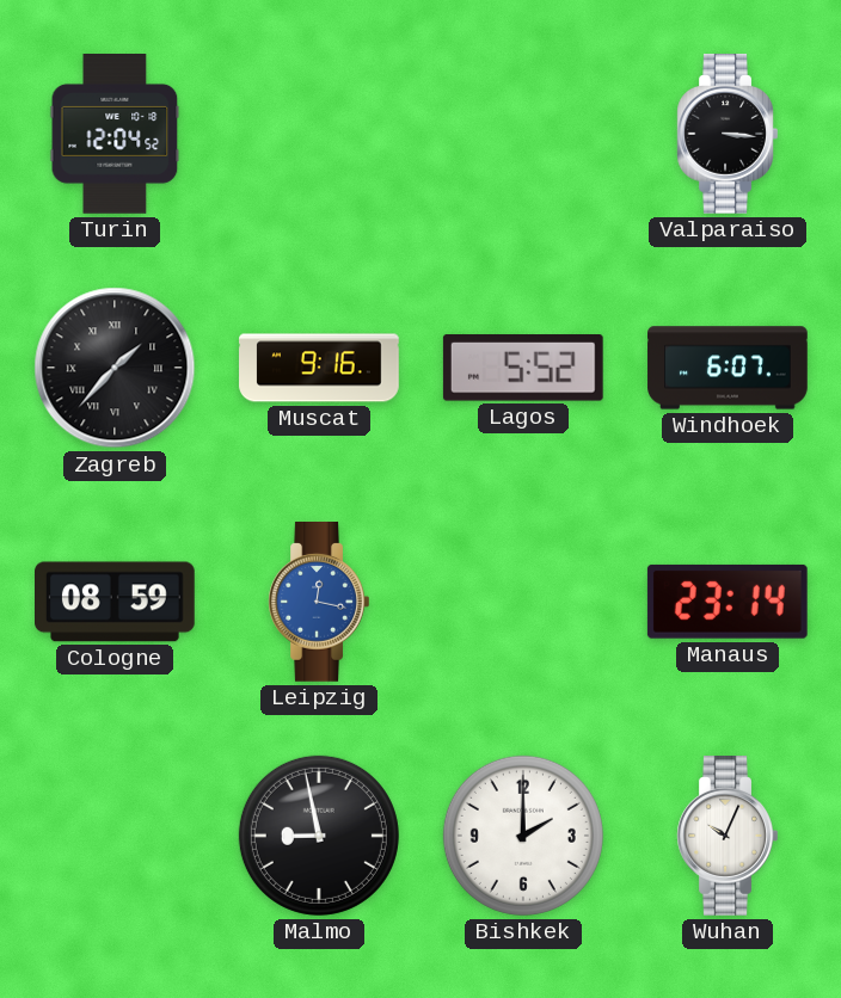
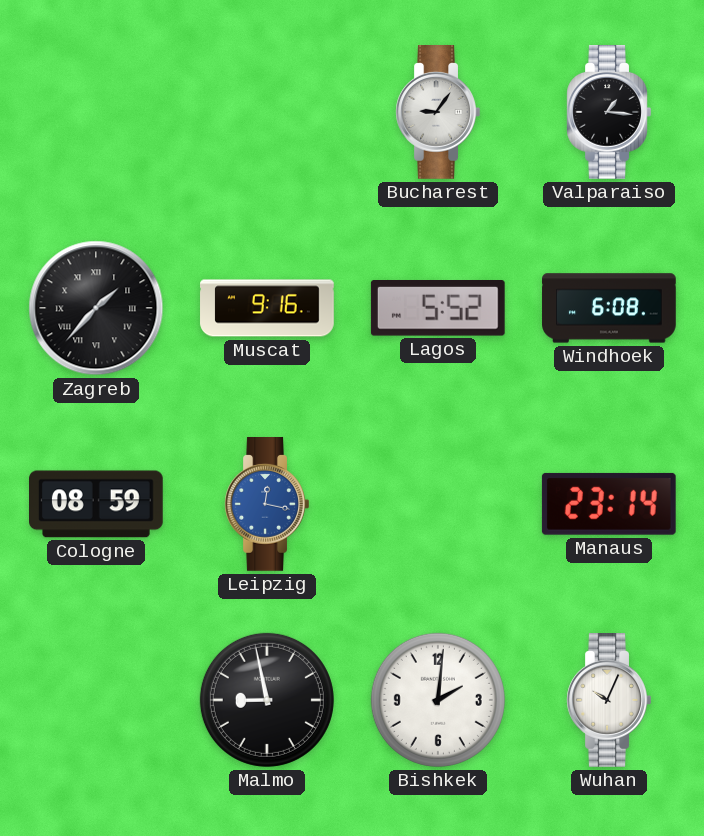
Turin: 12:04 -> none
Bucharest: none -> 9:06
Valparaiso: 3:16 -> 1:16
Windhoek: 6:07 -> 6:08
Bishkek: 2:00 -> 2:01
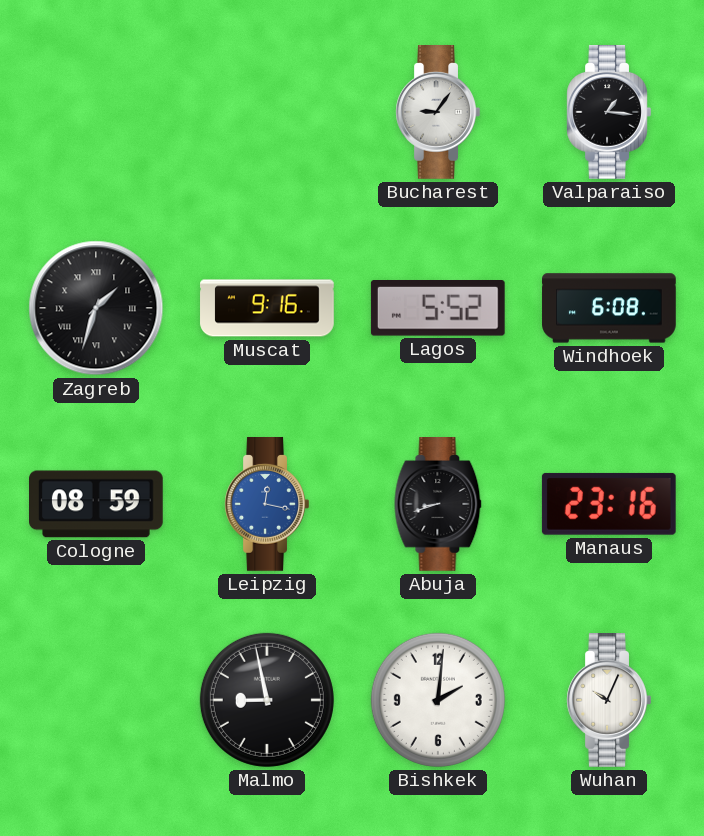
Zagreb: 1:37 -> 1:33
Abuja: none -> 8:42
Manaus: 23:14 -> 23:16
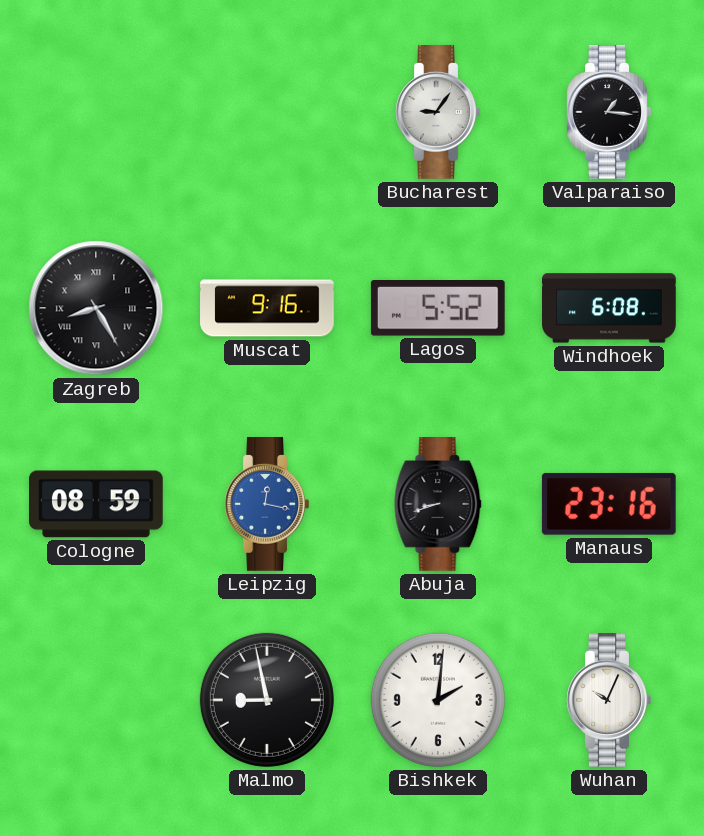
Zagreb: 1:33 -> 8:25
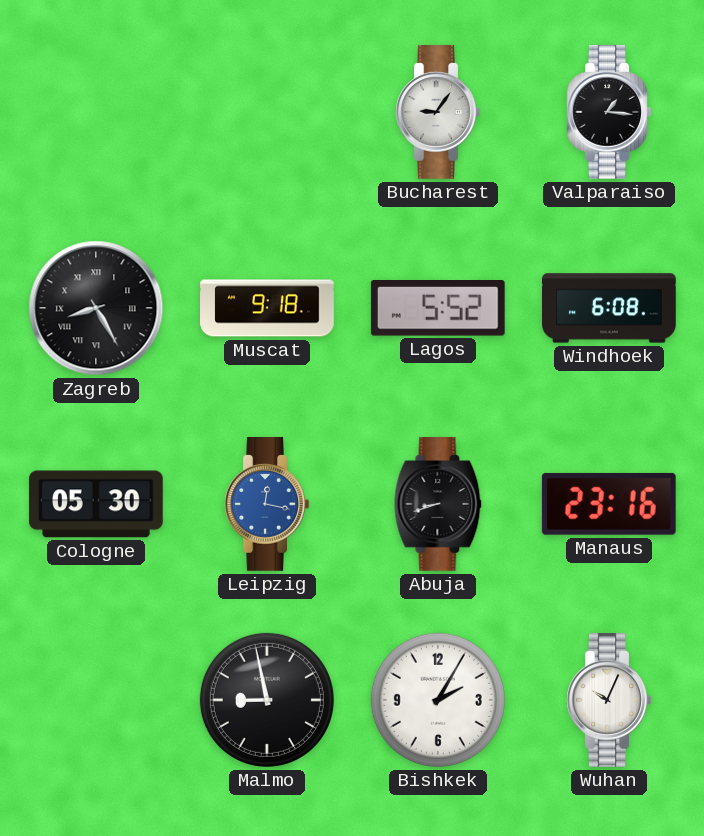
Muscat: 9:16 -> 9:18
Cologne: 08:59 -> 05:30
Bishkek: 2:01 -> 2:05
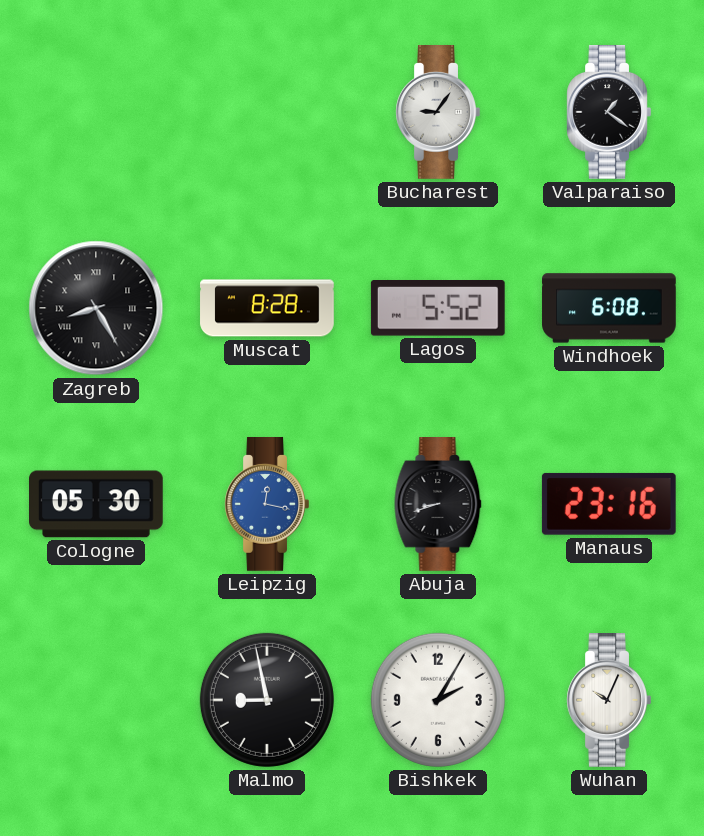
Valparaiso: 1:16 -> 1:21
Muscat: 9:18 -> 8:28
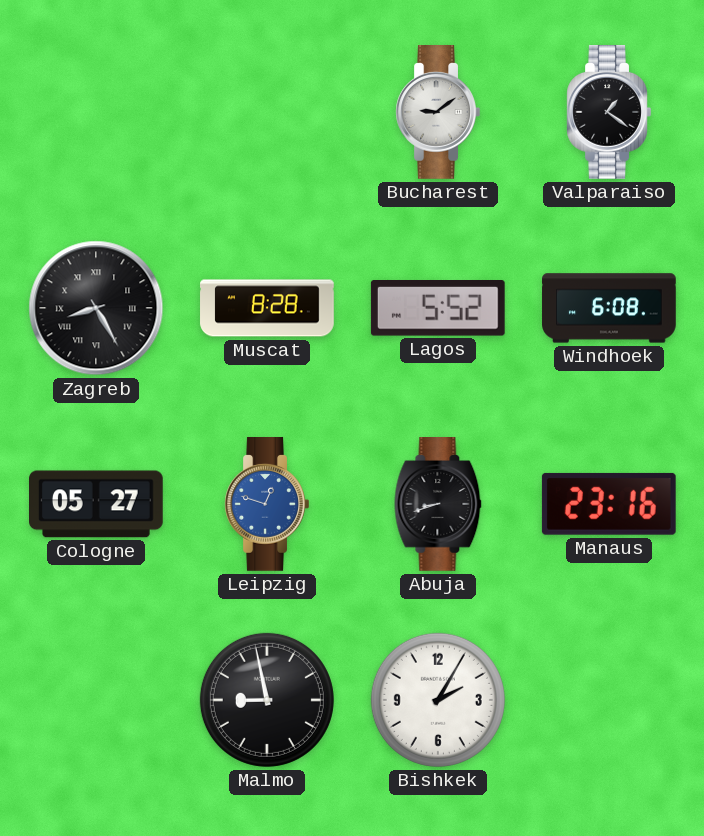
Bucharest: 9:06 -> 9:09
Cologne: 05:30 -> 05:27
Leipzig: 12:17 -> 12:48
Wuhan: 10:04 -> none
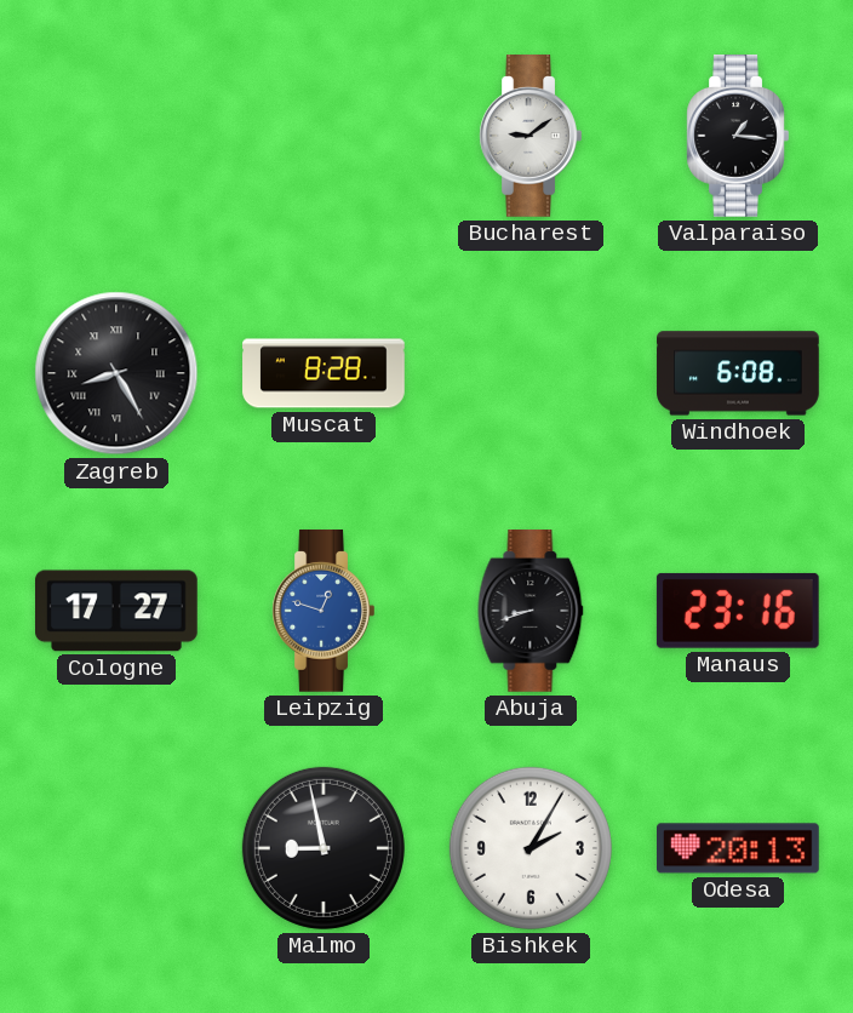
Valparaiso: 1:21 -> 1:16
Lagos: 5:52 -> none
Cologne: 05:27 -> 17:27
Odesa: none -> 20:13
